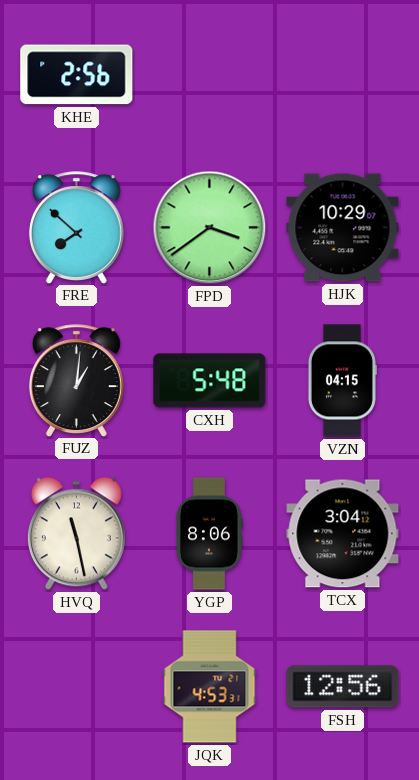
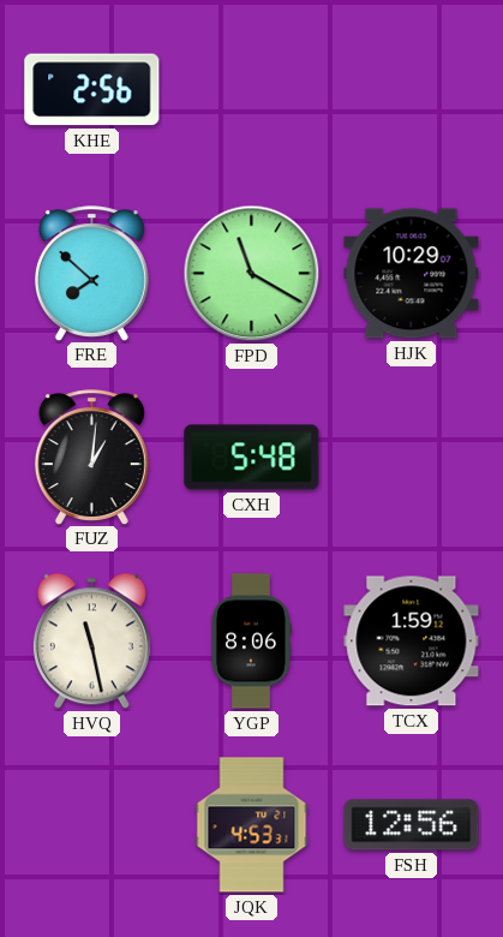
FPD: 3:39 -> 11:20
VZN: 04:15 -> none
TCX: 3:04 -> 1:59
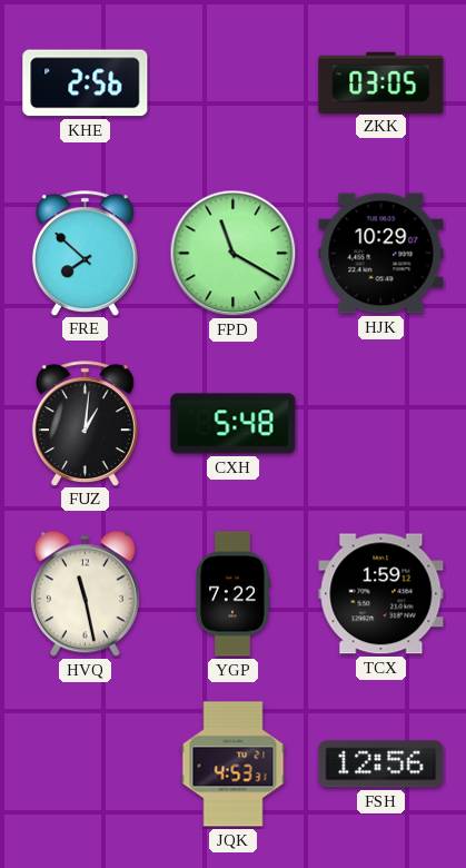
ZKK: none -> 03:05
YGP: 8:06 -> 7:22
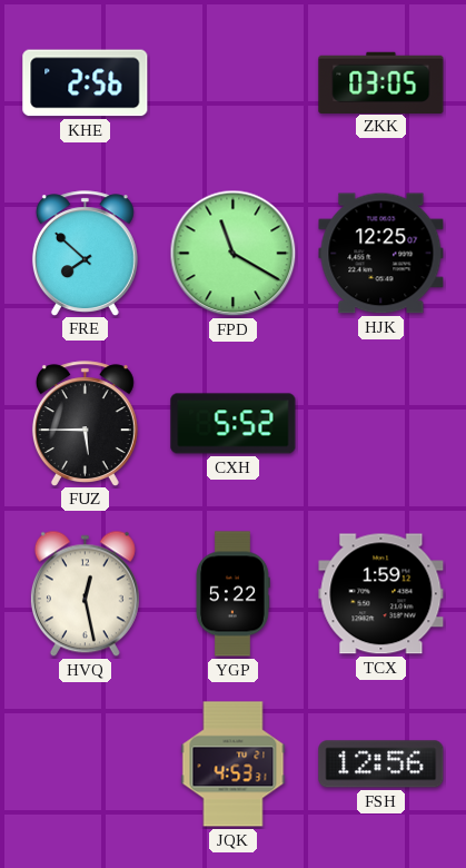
HJK: 10:29 -> 12:25
FUZ: 1:01 -> 5:45
CXH: 5:48 -> 5:52
HVQ: 11:28 -> 12:28
YGP: 7:22 -> 5:22
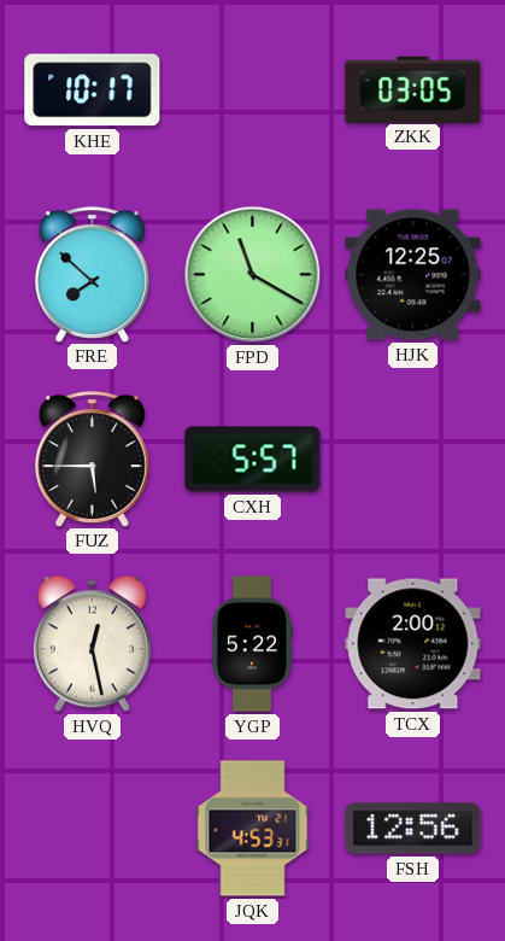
KHE: 2:56 -> 10:17
CXH: 5:52 -> 5:57
TCX: 1:59 -> 2:00
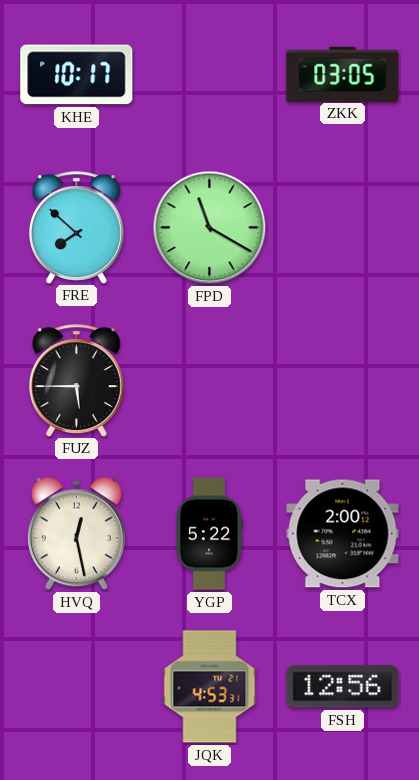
HJK: 12:25 -> none
CXH: 5:57 -> none
